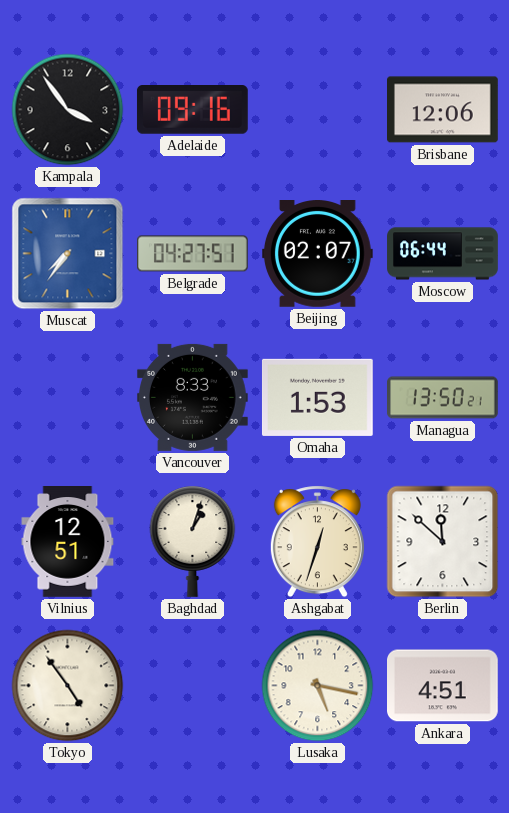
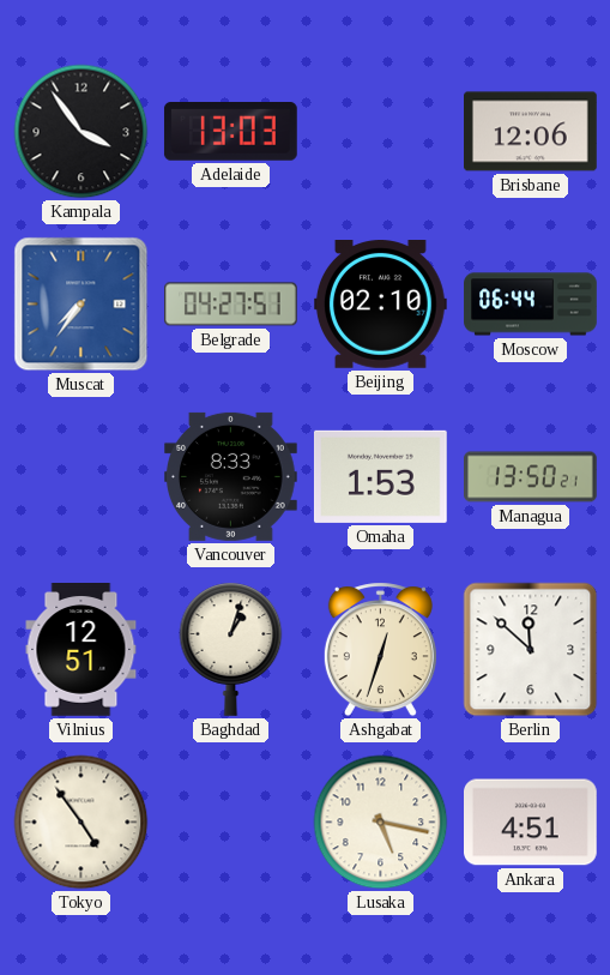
Adelaide: 09:16 -> 13:03
Beijing: 02:07 -> 02:10
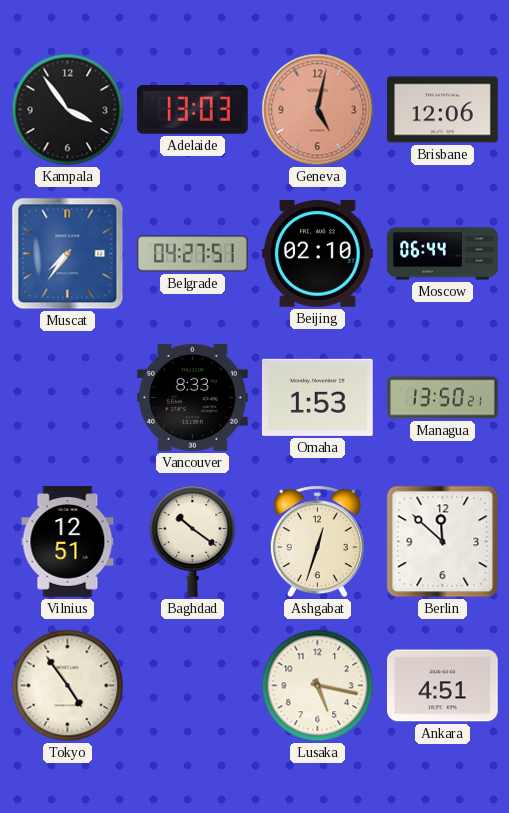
Geneva: none -> 5:02
Baghdad: 1:03 -> 10:21
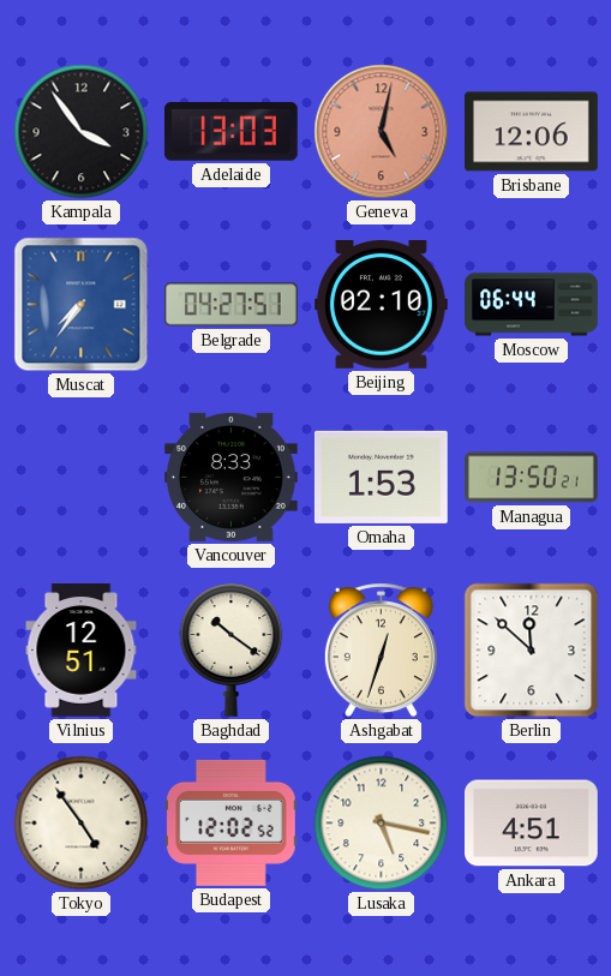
Budapest: none -> 12:02
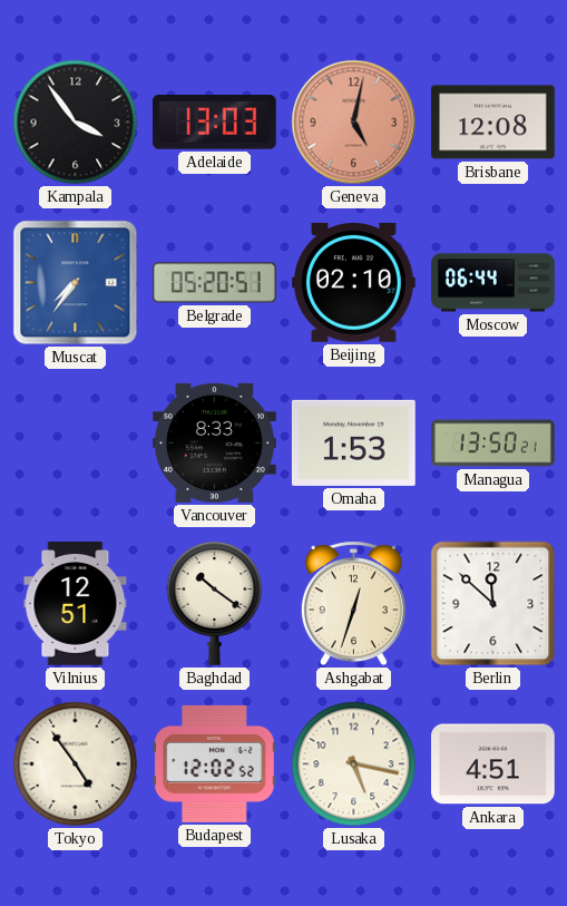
Brisbane: 12:06 -> 12:08
Belgrade: 04:27 -> 05:20
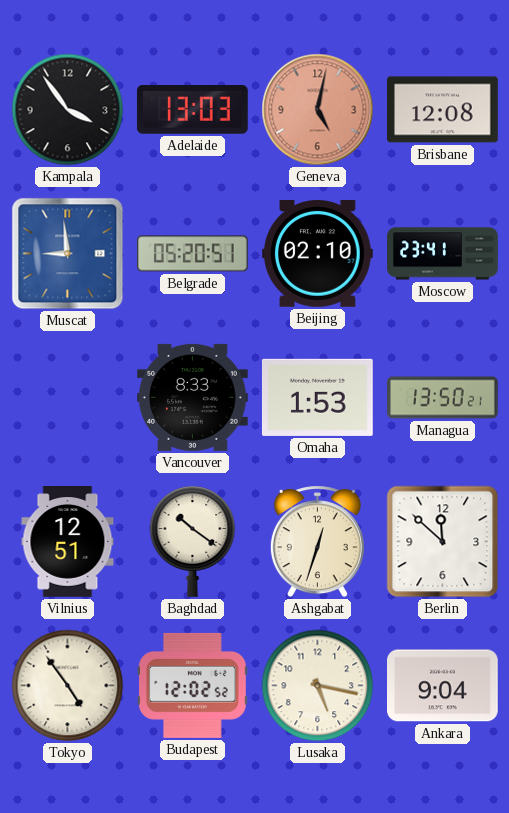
Muscat: 7:36 -> 8:59
Moscow: 06:44 -> 23:41
Ankara: 4:51 -> 9:04
